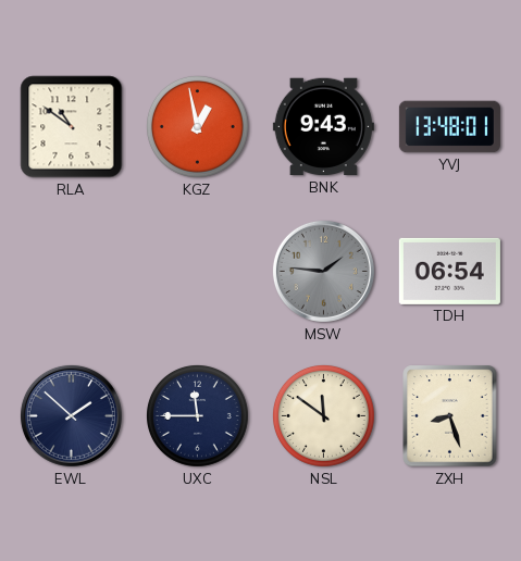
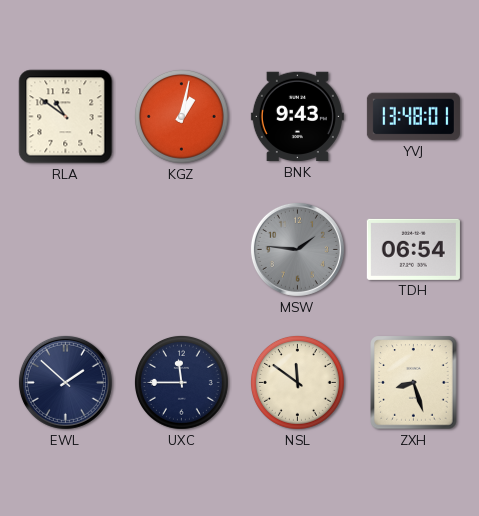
KGZ: 12:58 -> 1:02
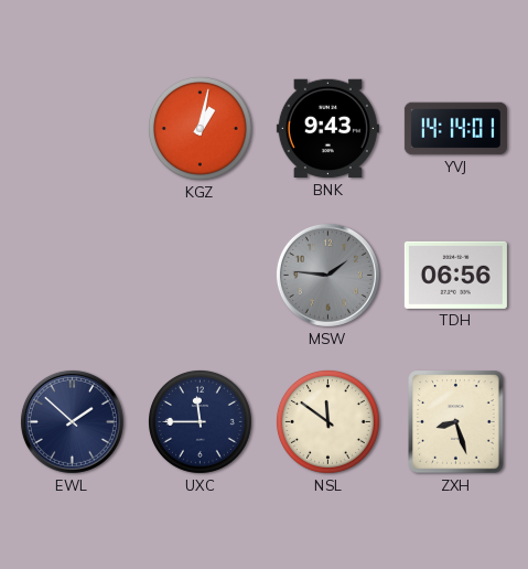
RLA: 10:51 -> none
YVJ: 13:48 -> 14:14
TDH: 06:54 -> 06:56
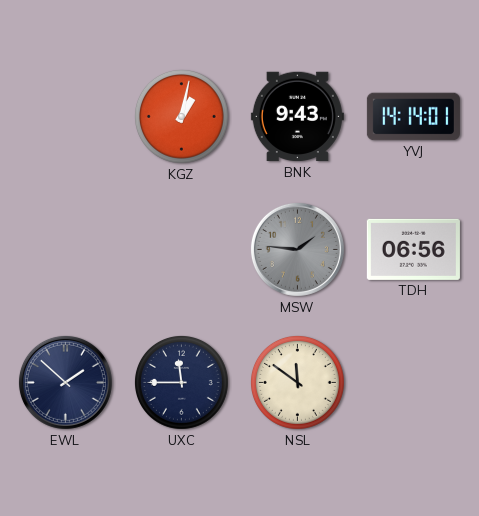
ZXH: 8:27 -> none
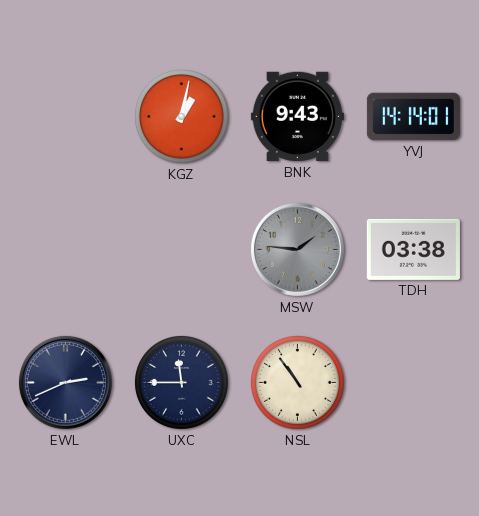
TDH: 06:56 -> 03:38
EWL: 1:52 -> 2:41
NSL: 11:51 -> 10:54
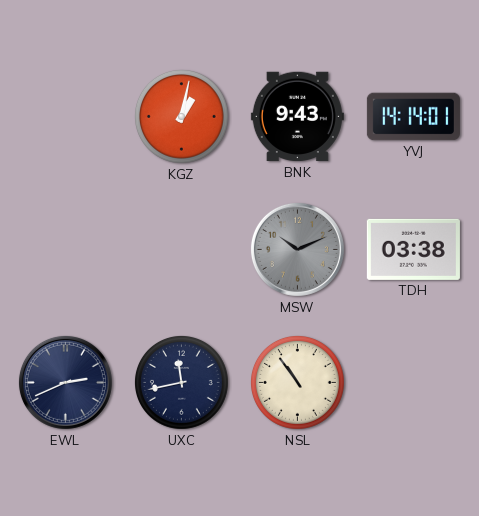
MSW: 1:46 -> 10:11
UXC: 11:45 -> 11:43
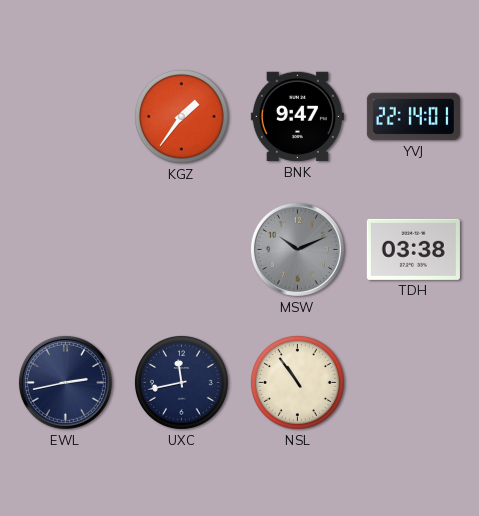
KGZ: 1:02 -> 1:36
BNK: 9:43 -> 9:47
YVJ: 14:14 -> 22:14
EWL: 2:41 -> 2:43
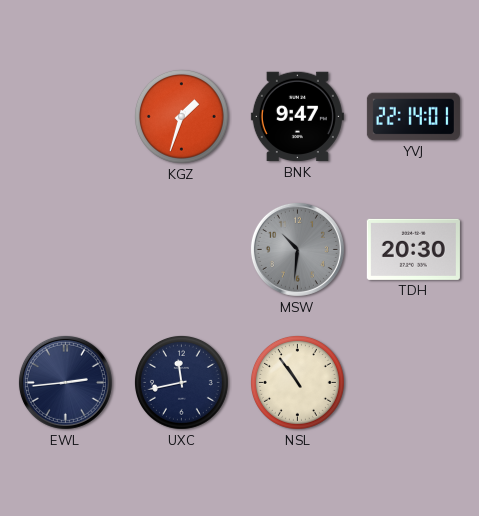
KGZ: 1:36 -> 1:33
MSW: 10:11 -> 10:31
TDH: 03:38 -> 20:30
EWL: 2:43 -> 2:44
